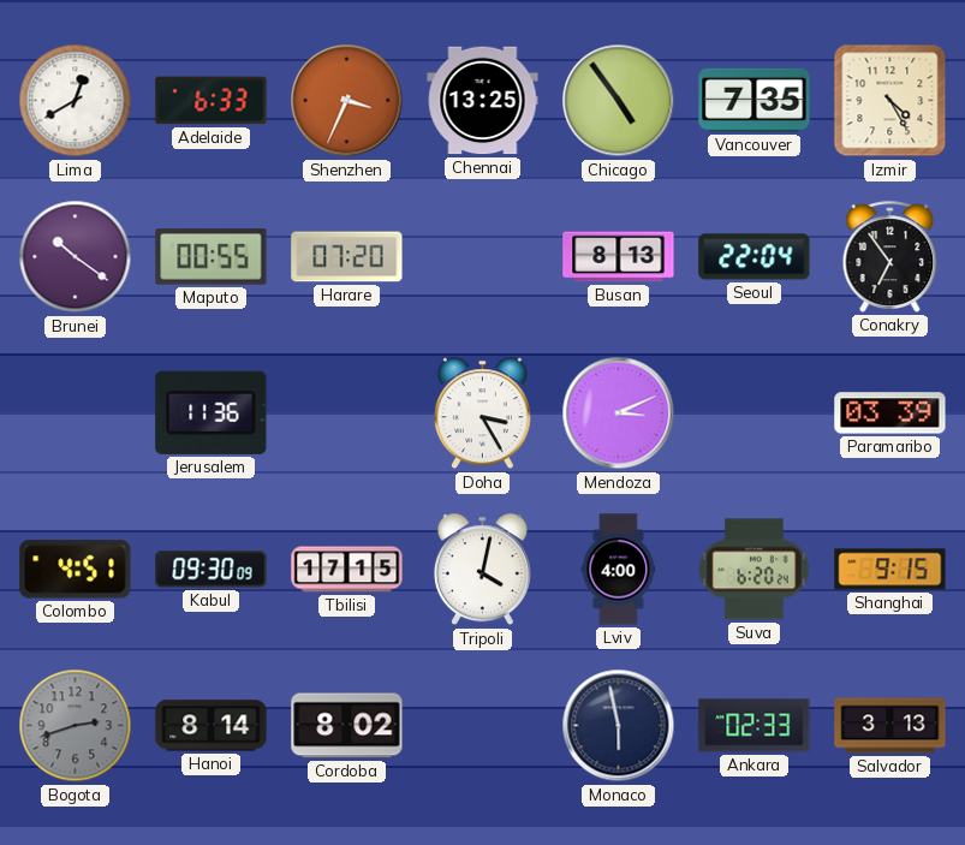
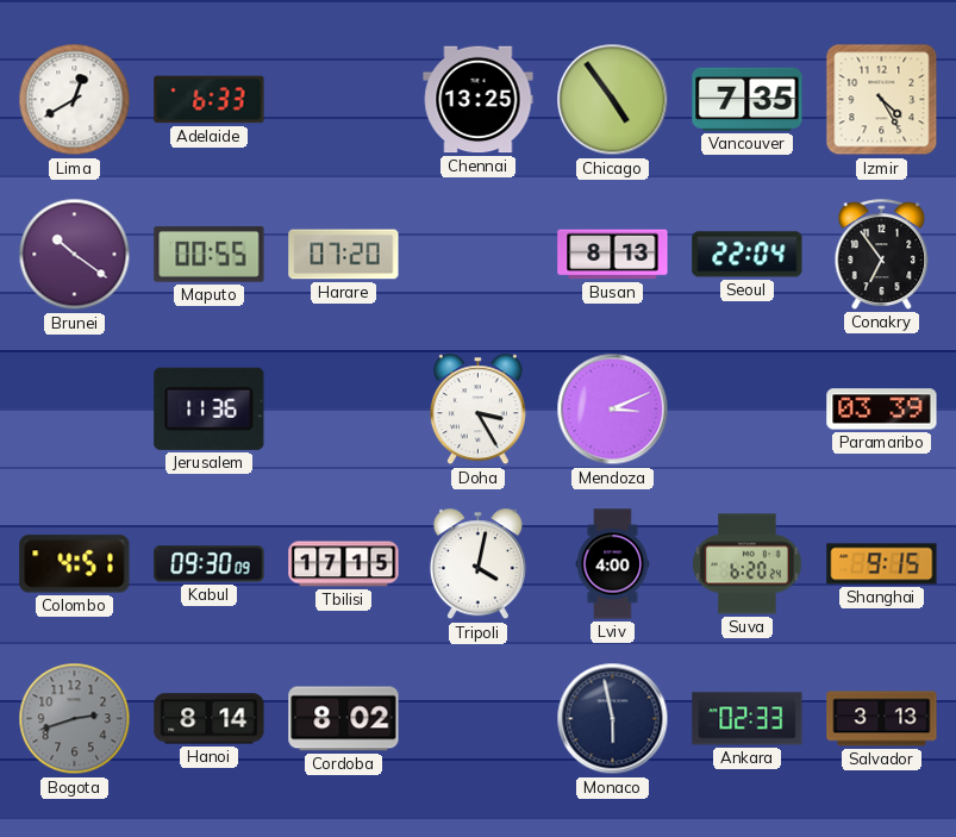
Shenzhen: 3:34 -> none
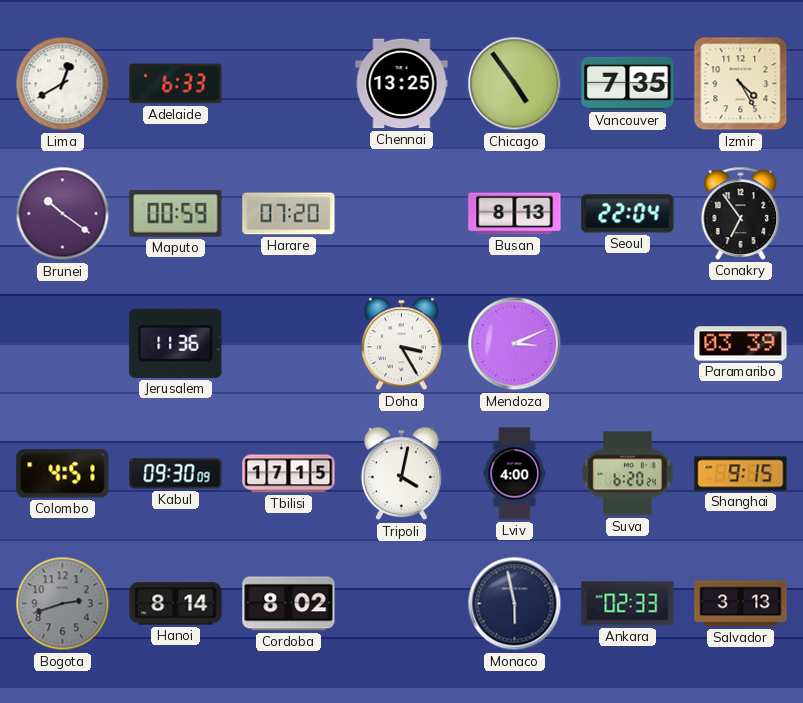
Maputo: 00:55 -> 00:59
